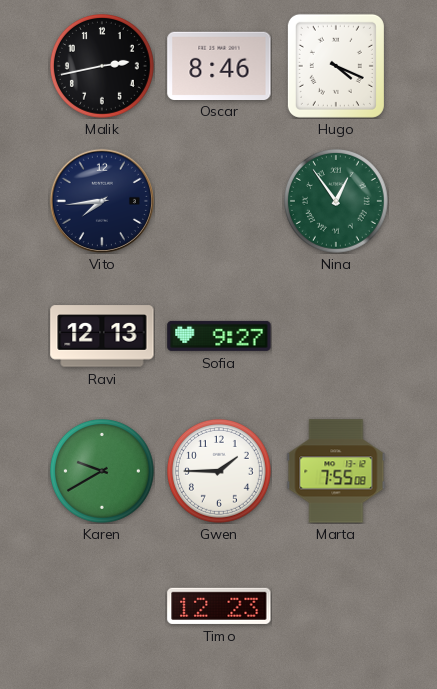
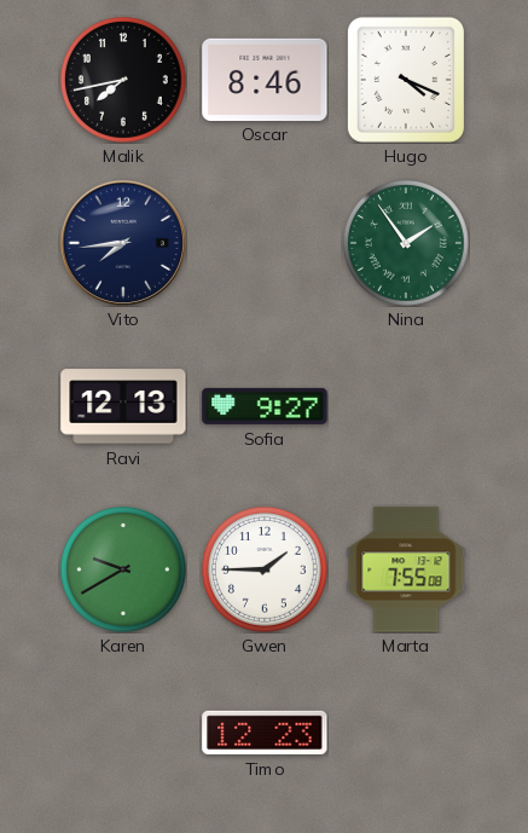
Malik: 2:43 -> 7:43
Nina: 12:54 -> 1:54
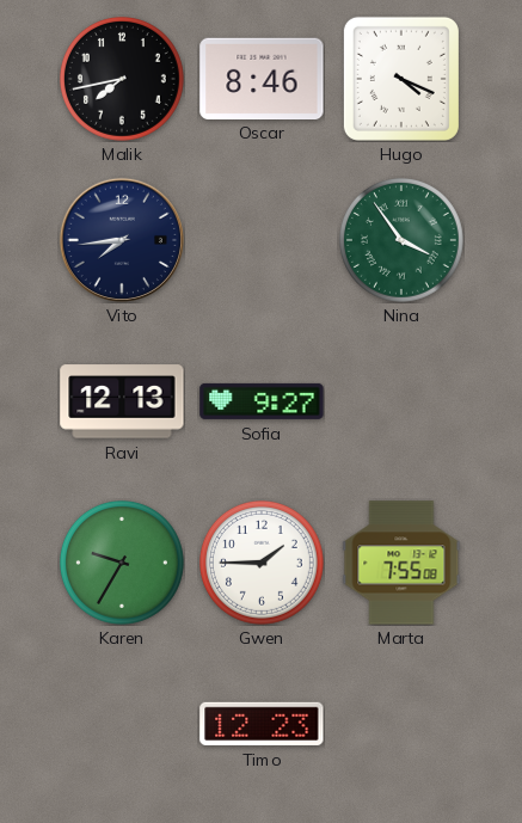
Nina: 1:54 -> 3:54
Karen: 9:40 -> 9:35
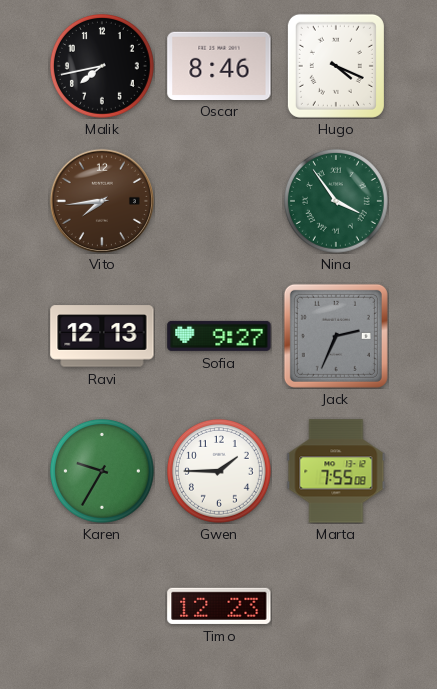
Vito dial: navy -> brown
Jack: none -> 2:34
